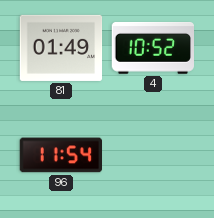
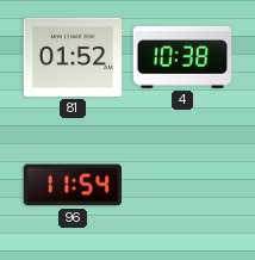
81: 01:49 -> 01:52
4: 10:52 -> 10:38
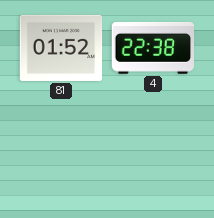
4: 10:38 -> 22:38
96: 11:54 -> none
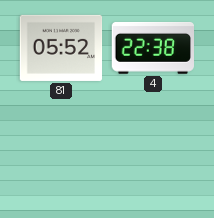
81: 01:52 -> 05:52
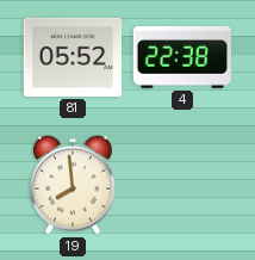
19: none -> 7:59
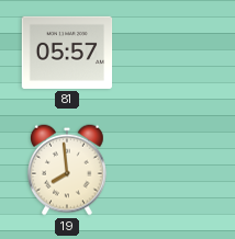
81: 05:52 -> 05:57
4: 22:38 -> none
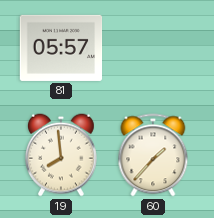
60: none -> 1:37
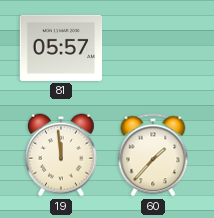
19: 7:59 -> 11:59
